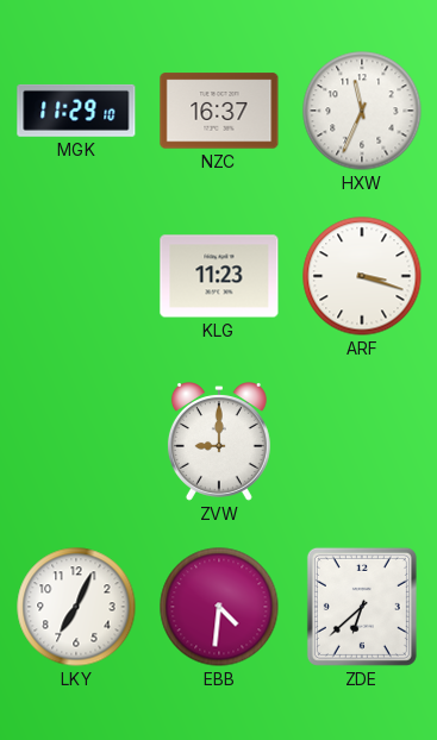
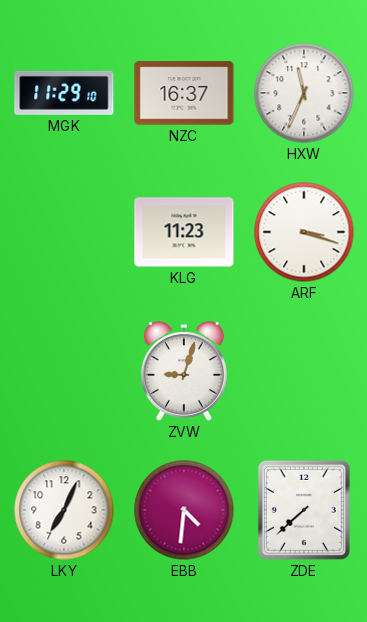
ZVW: 9:00 -> 9:03
ZDE: 6:38 -> 7:38
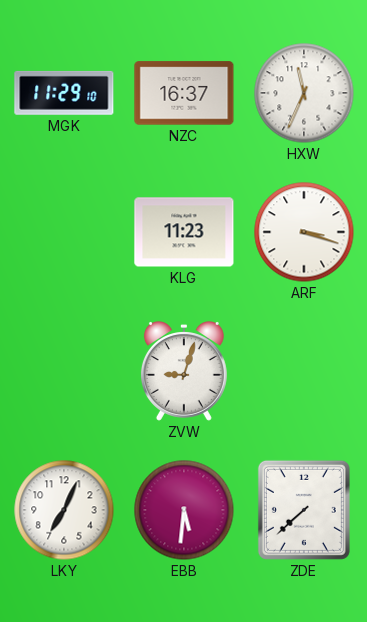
EBB: 4:31 -> 5:31
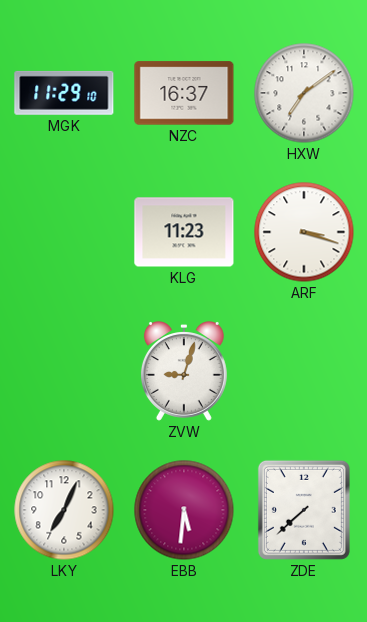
HXW: 11:34 -> 7:09
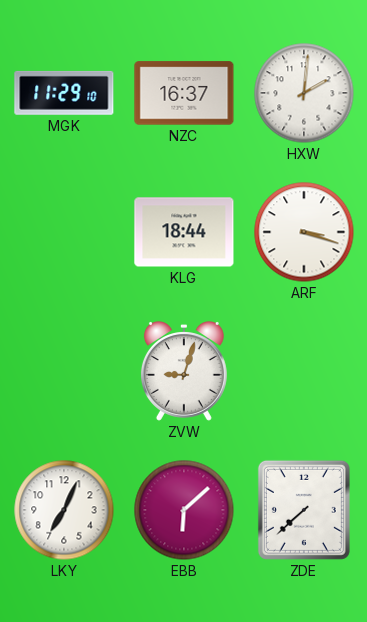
HXW: 7:09 -> 2:01
KLG: 11:23 -> 18:44
EBB: 5:31 -> 6:08
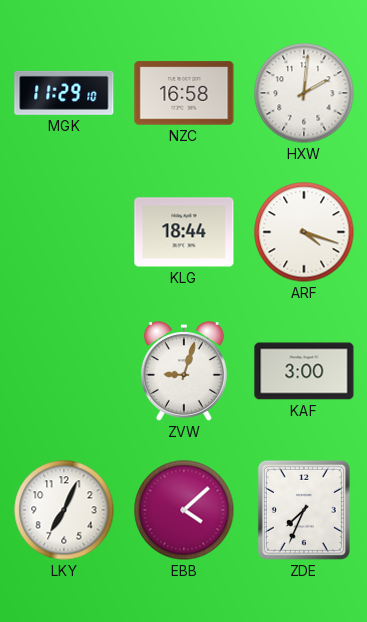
NZC: 16:37 -> 16:58
ARF: 3:18 -> 4:18
KAF: none -> 3:00
EBB: 6:08 -> 4:08
ZDE: 7:38 -> 7:34
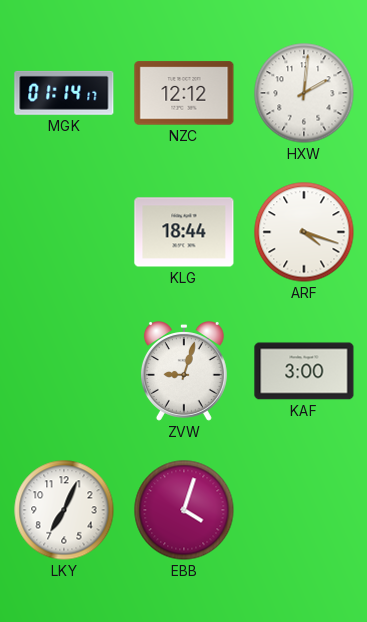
MGK: 11:29 -> 01:14
NZC: 16:58 -> 12:12
EBB: 4:08 -> 4:03
ZDE: 7:34 -> none
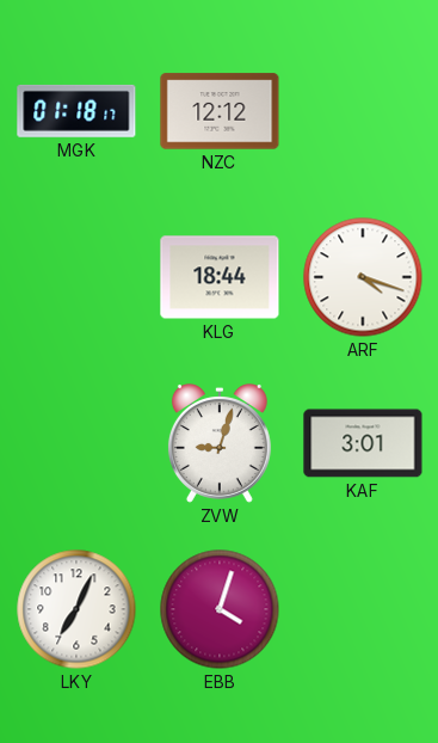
MGK: 01:14 -> 01:18
HXW: 2:01 -> none
KAF: 3:00 -> 3:01
